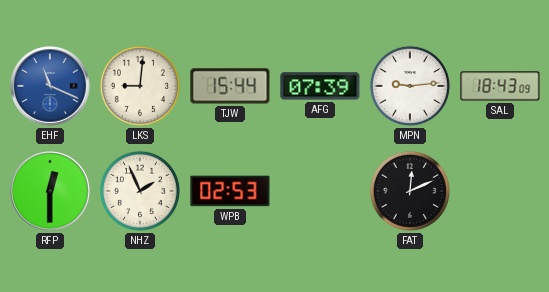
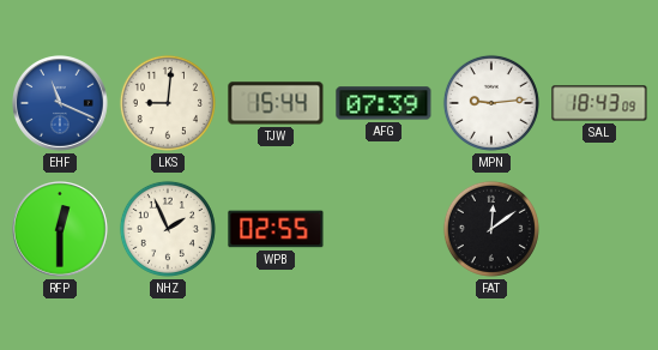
WPB: 02:53 -> 02:55
FAT: 12:11 -> 12:09
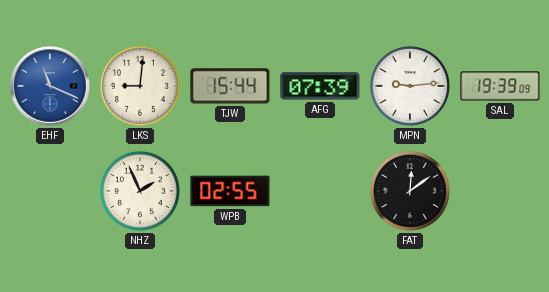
SAL: 18:43 -> 19:39
RFP: 12:30 -> none
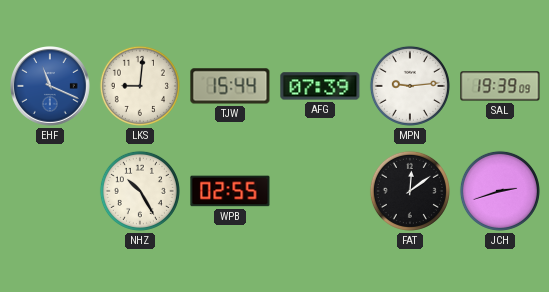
NHZ: 1:56 -> 10:25
JCH: none -> 2:42
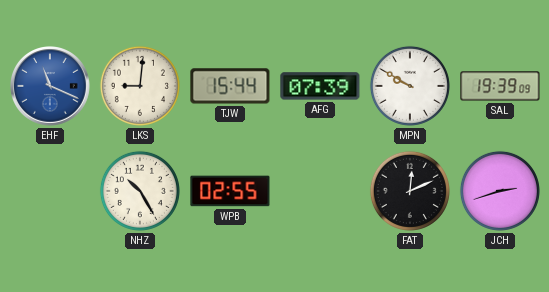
MPN: 9:14 -> 9:50
FAT: 12:09 -> 12:11
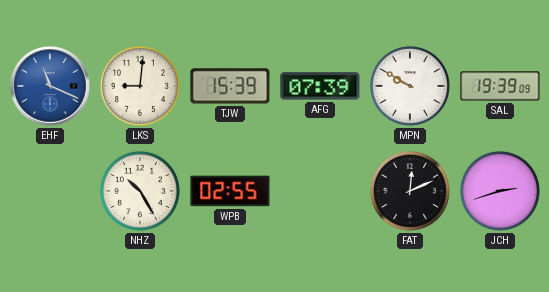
TJW: 15:44 -> 15:39
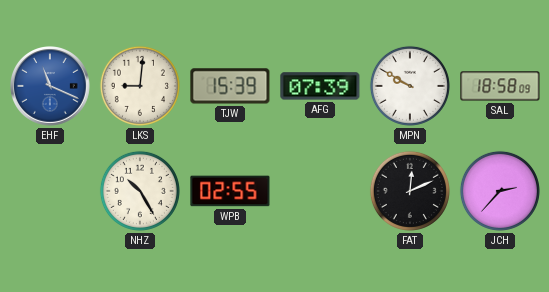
SAL: 19:39 -> 18:58
JCH: 2:42 -> 2:37
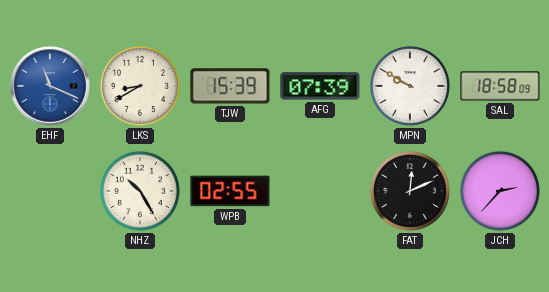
LKS: 9:01 -> 8:40
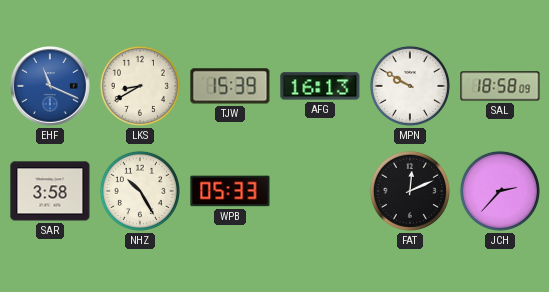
AFG: 07:39 -> 16:13
SAR: none -> 3:58
WPB: 02:55 -> 05:33
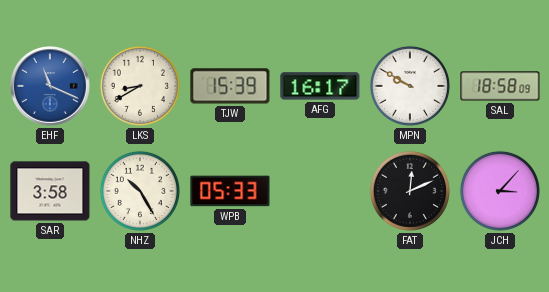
AFG: 16:13 -> 16:17
JCH: 2:37 -> 3:07
